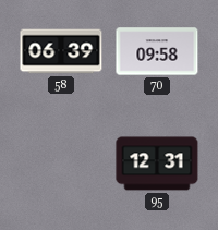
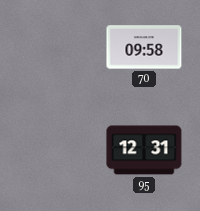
58: 06:39 -> none
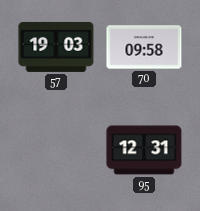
57: none -> 19:03
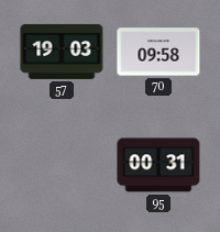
95: 12:31 -> 00:31
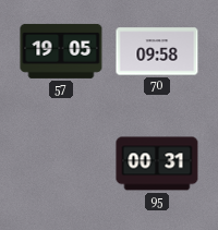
57: 19:03 -> 19:05
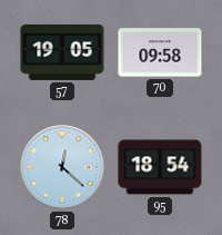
78: none -> 12:22
95: 00:31 -> 18:54
